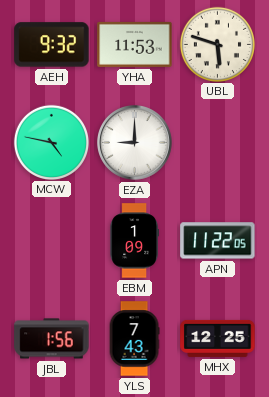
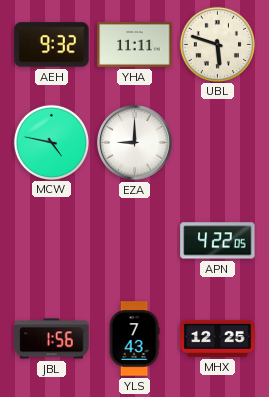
YHA: 11:53 -> 11:11
EBM: 1:09 -> none
APN: 11:22 -> 4:22
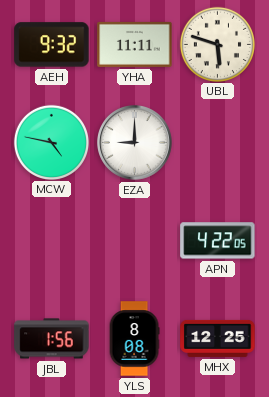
YLS: 7:43 -> 8:08
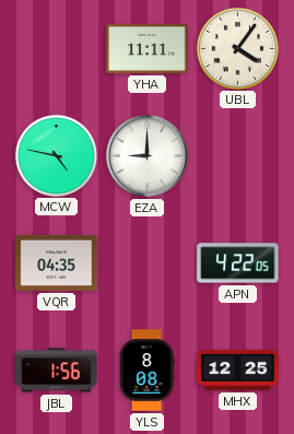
AEH: 9:32 -> none
UBL: 5:48 -> 4:06
VQR: none -> 04:35
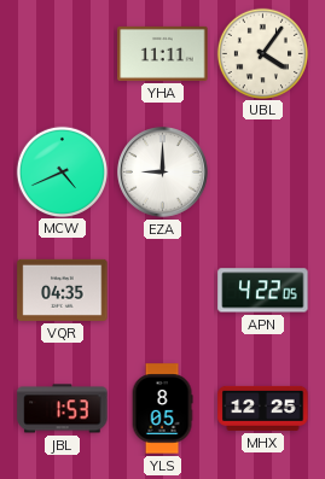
MCW: 4:47 -> 4:41
JBL: 1:56 -> 1:53
YLS: 8:08 -> 8:05
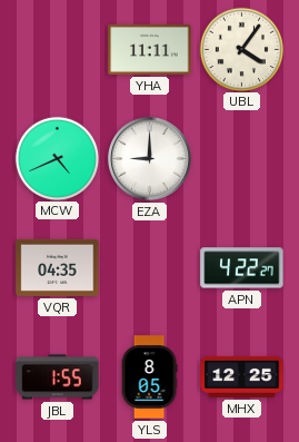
APN: 4:22:05 -> 4:22:27
JBL: 1:53 -> 1:55
